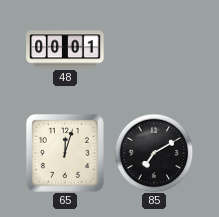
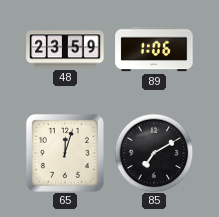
48: 00:01 -> 23:59
89: none -> 1:06
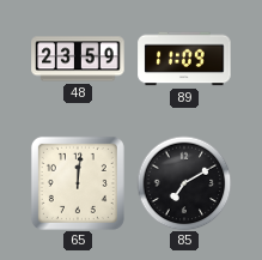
89: 1:06 -> 11:09
65: 12:03 -> 12:01
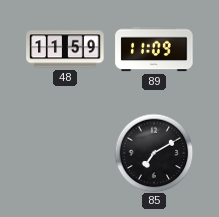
48: 23:59 -> 11:59
65: 12:01 -> none
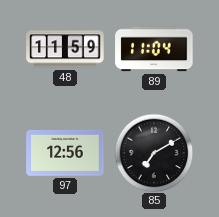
89: 11:09 -> 11:04
97: none -> 12:56
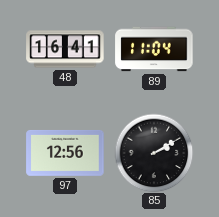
48: 11:59 -> 16:41
85: 7:10 -> 2:10
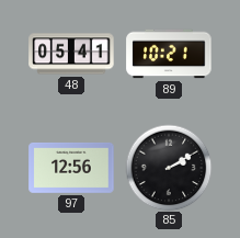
48: 16:41 -> 05:41
89: 11:04 -> 10:21
